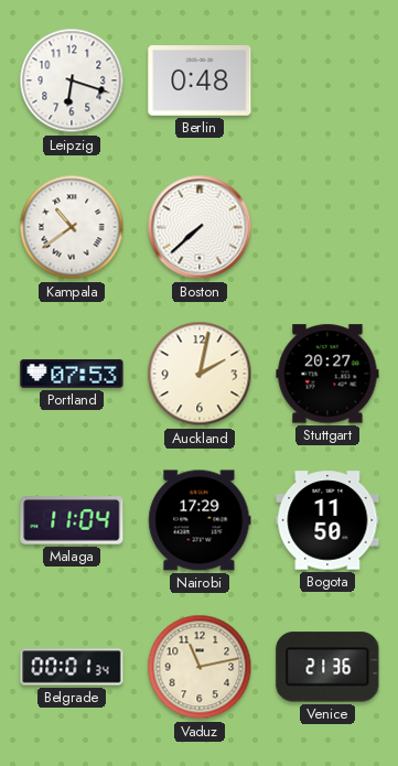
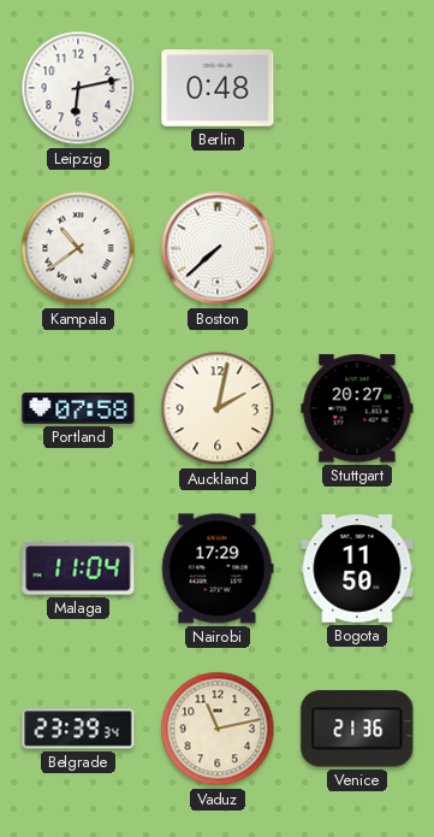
Leipzig: 6:18 -> 6:13
Portland: 07:53 -> 07:58
Belgrade: 00:01 -> 23:39
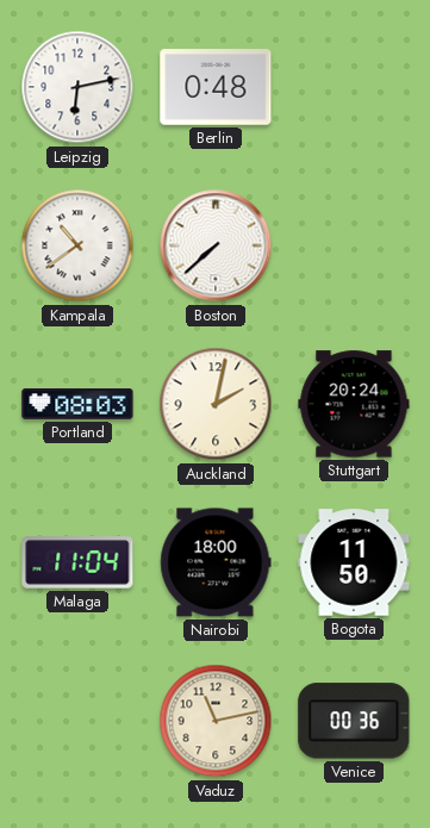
Portland: 07:58 -> 08:03
Stuttgart: 20:27 -> 20:24
Nairobi: 17:29 -> 18:00
Belgrade: 23:39 -> none
Venice: 21:36 -> 00:36
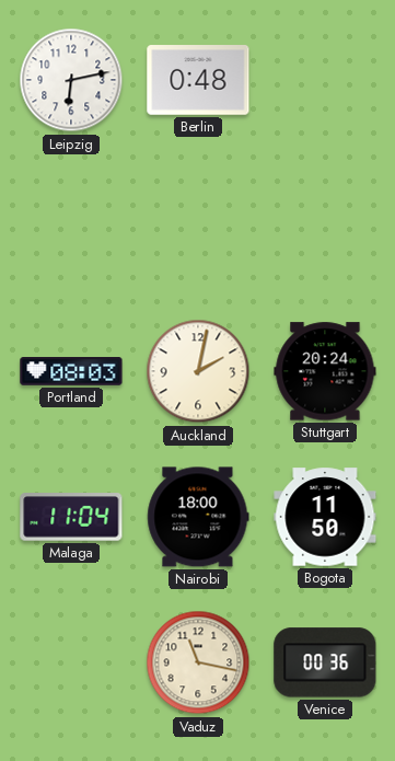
Kampala: 10:39 -> none
Boston: 7:38 -> none
Vaduz: 11:13 -> 11:17
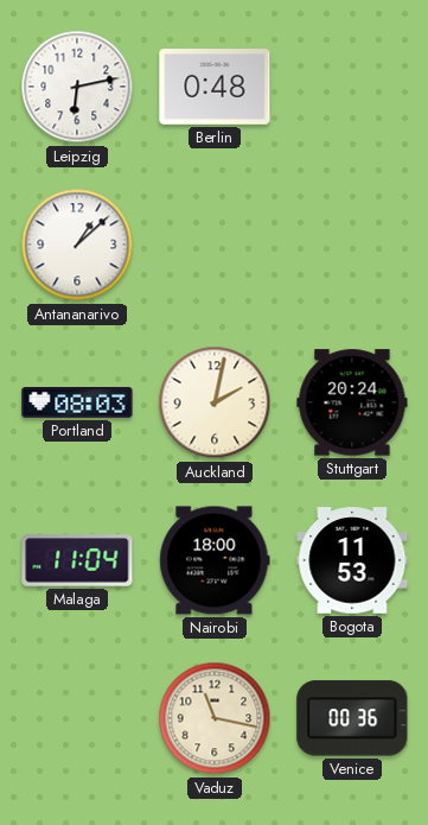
Antananarivo: none -> 1:08
Bogota: 11:50 -> 11:53
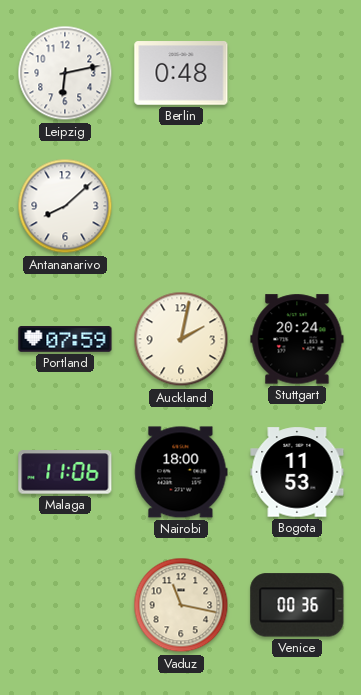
Antananarivo: 1:08 -> 8:08
Portland: 08:03 -> 07:59
Malaga: 11:04 -> 11:06
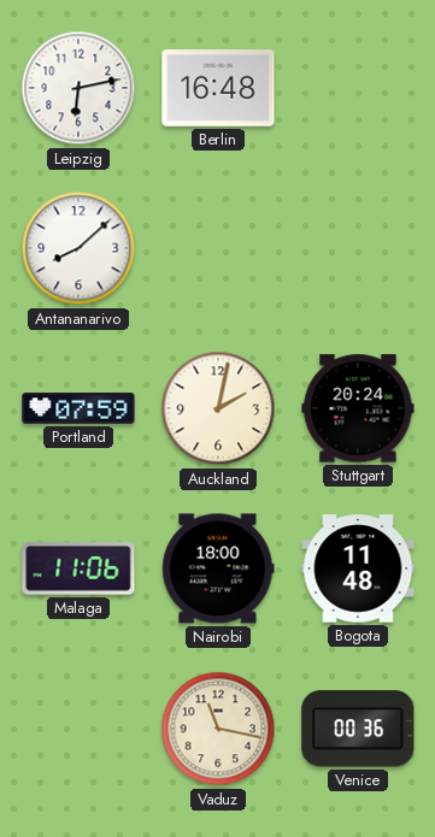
Berlin: 0:48 -> 16:48
Bogota: 11:53 -> 11:48
